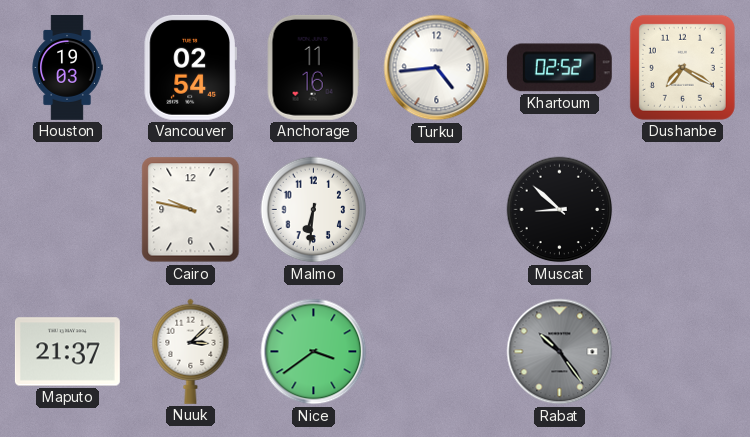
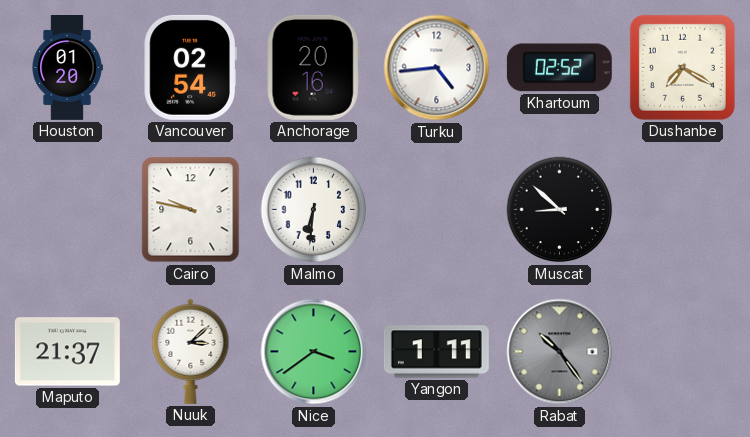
Houston: 19:03 -> 01:20
Anchorage: 11:16 -> 20:16
Yangon: none -> 1:11
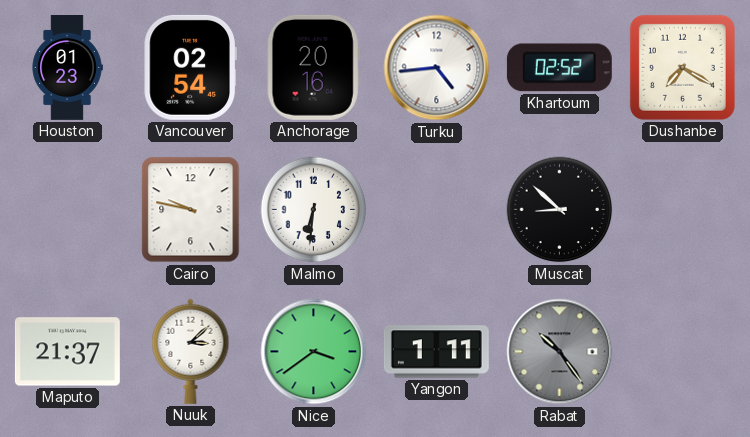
Houston: 01:20 -> 01:23
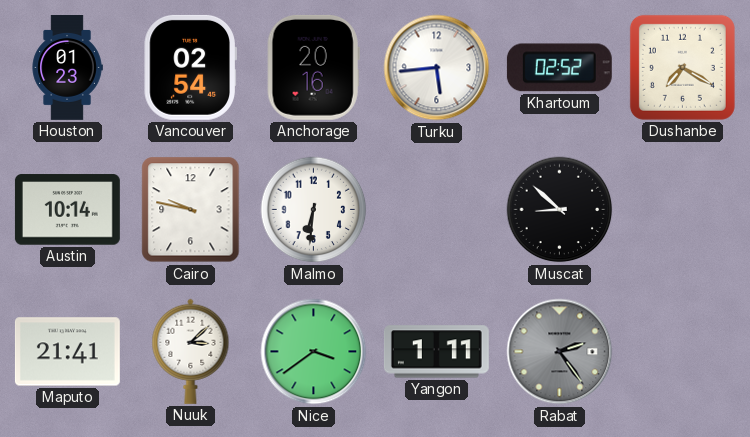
Turku: 4:44 -> 5:44
Austin: none -> 10:14
Maputo: 21:37 -> 21:41
Rabat: 10:24 -> 2:24
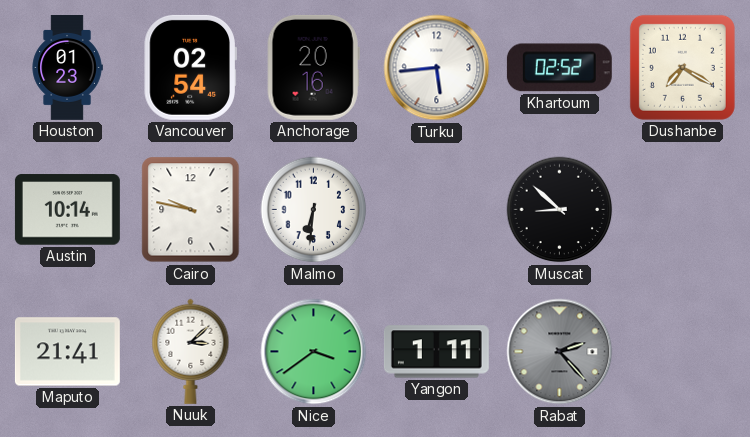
Rabat: 2:24 -> 2:23
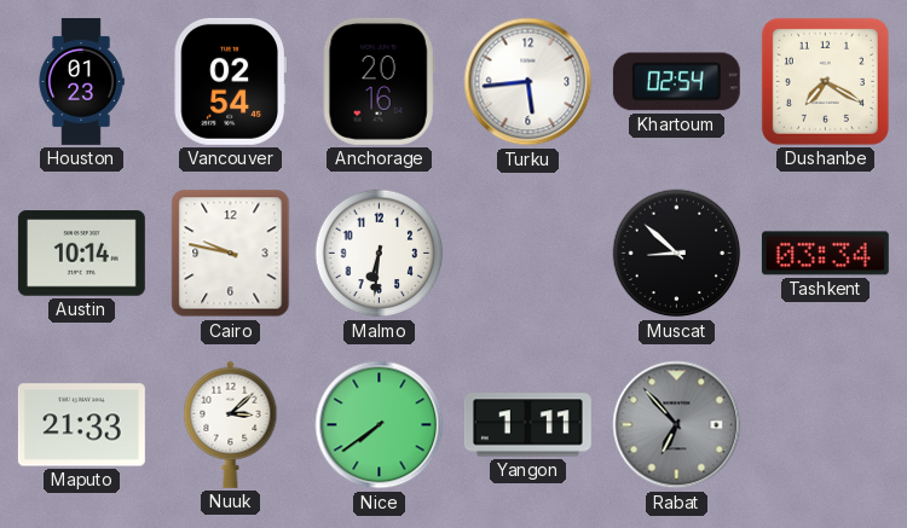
Khartoum: 02:52 -> 02:54
Tashkent: none -> 03:34
Maputo: 21:41 -> 21:33
Nice: 3:39 -> 7:39
Rabat: 2:23 -> 6:53
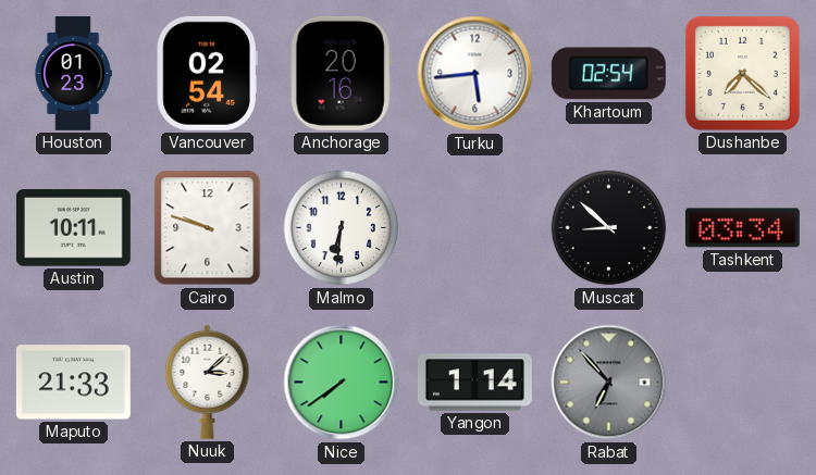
Dushanbe: 7:20 -> 7:22
Austin: 10:14 -> 10:11
Cairo: 9:47 -> 9:48
Yangon: 1:11 -> 1:14
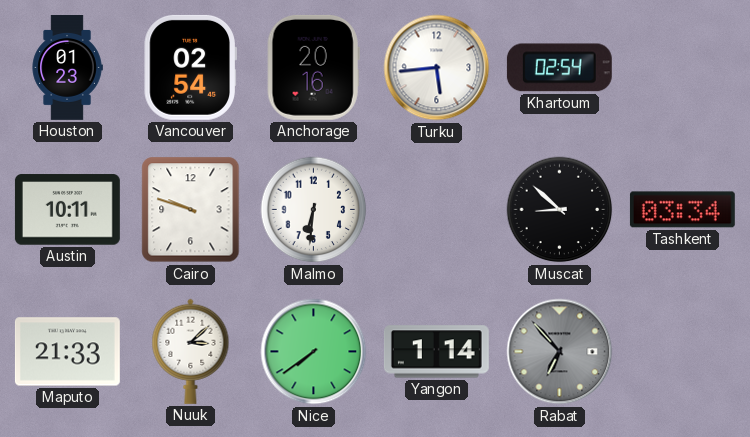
Dushanbe: 7:22 -> none
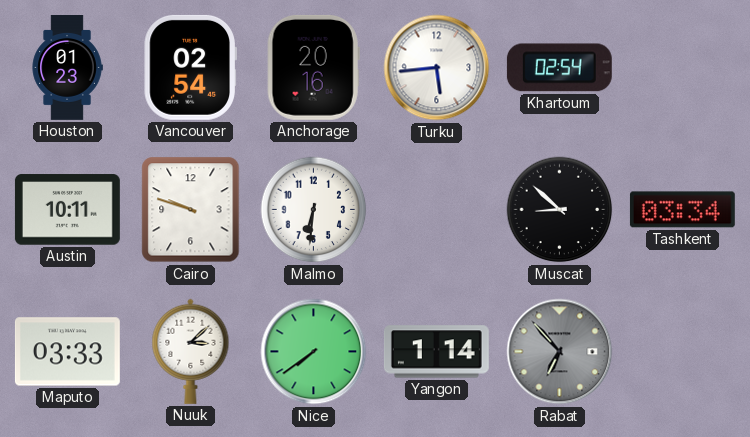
Maputo: 21:33 -> 03:33
